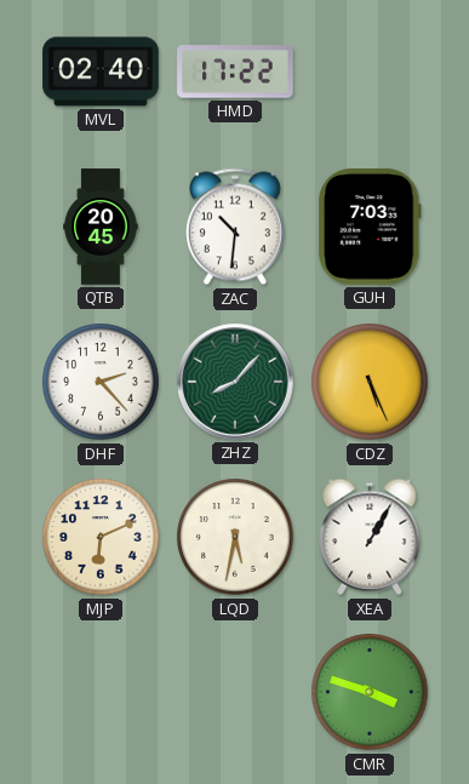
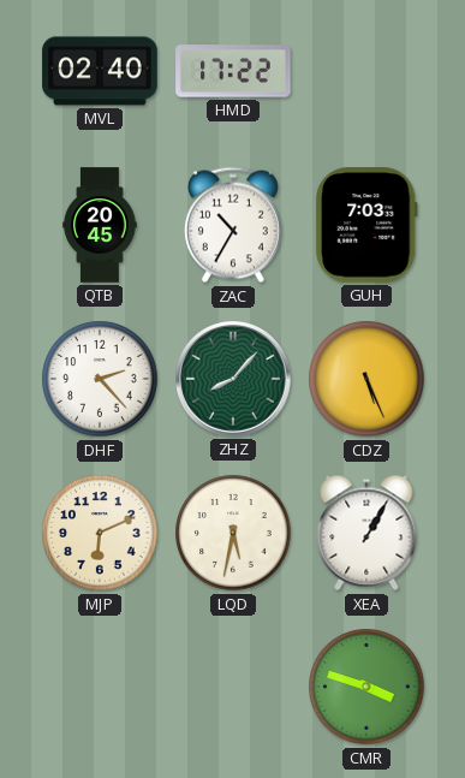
ZAC: 10:31 -> 10:35
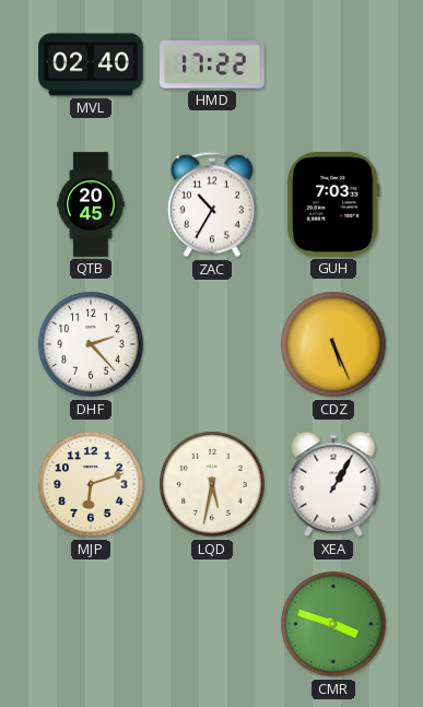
ZHZ: 8:07 -> none
MJP: 6:11 -> 6:12
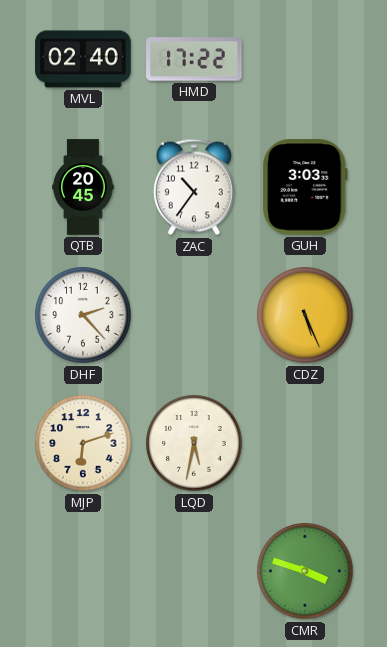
ZAC: 10:35 -> 10:36
GUH: 7:03 -> 3:03
XEA: 1:05 -> none
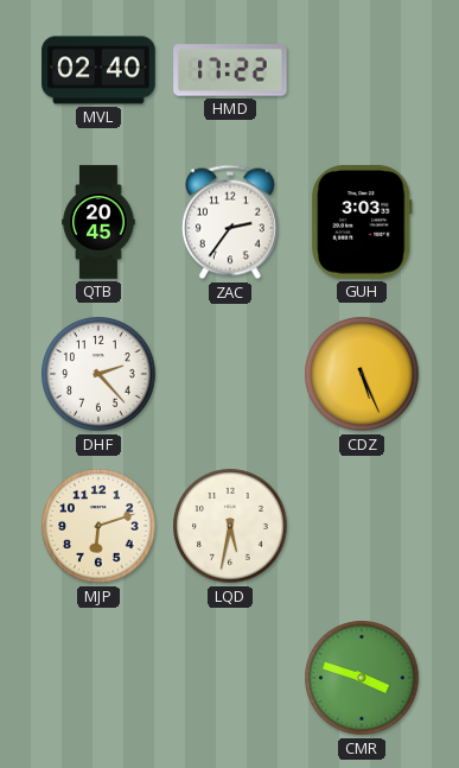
ZAC: 10:36 -> 2:36
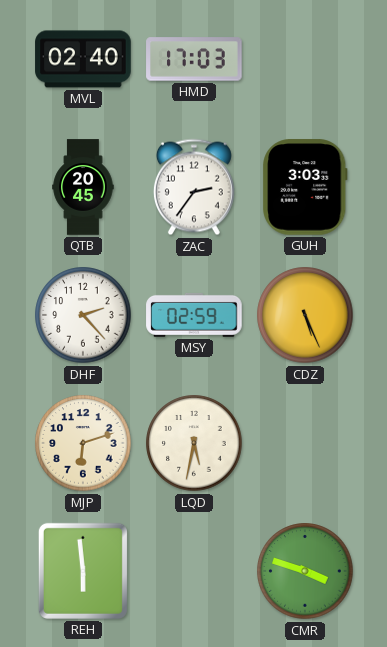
HMD: 17:22 -> 17:03
MSY: none -> 02:59
REH: none -> 5:59
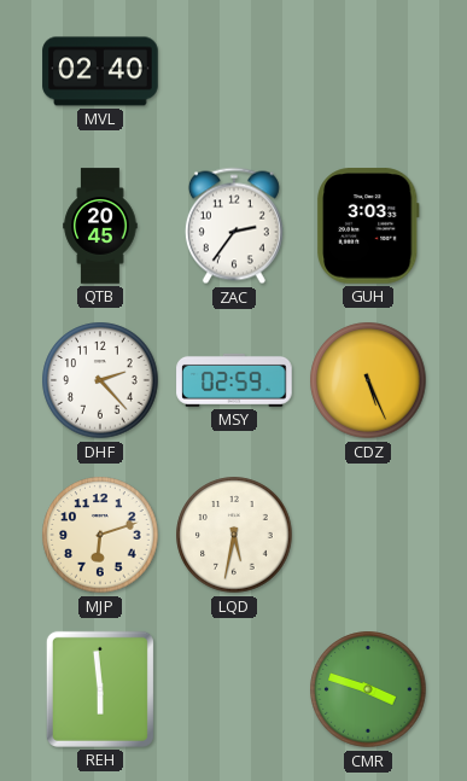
HMD: 17:03 -> none
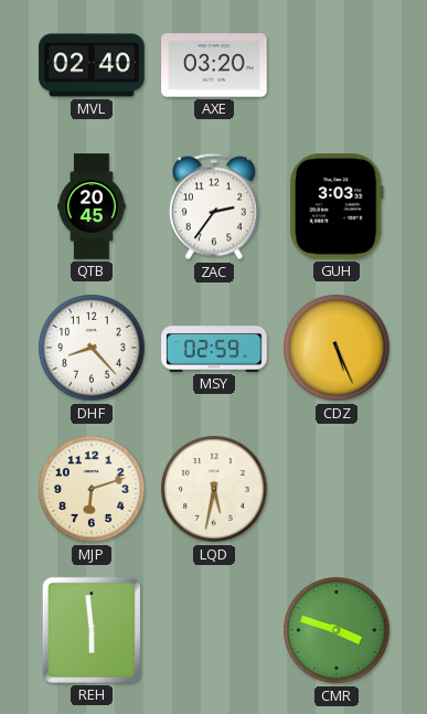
AXE: none -> 03:20
DHF: 2:23 -> 8:23
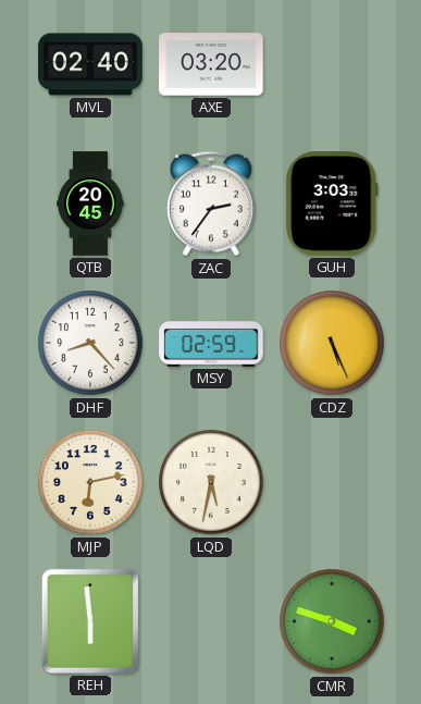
MJP: 6:12 -> 6:13
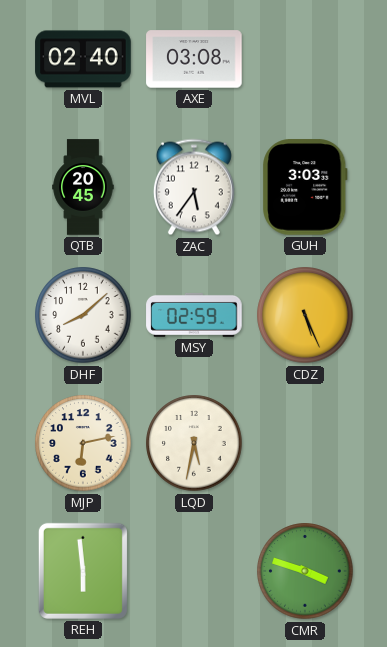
AXE: 03:20 -> 03:08
ZAC: 2:36 -> 5:36
DHF: 8:23 -> 8:08
